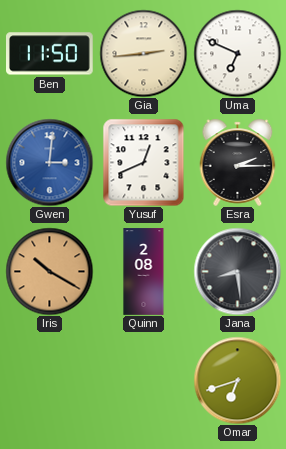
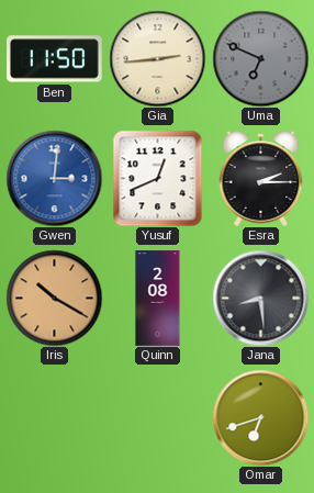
Uma dial: white -> grey
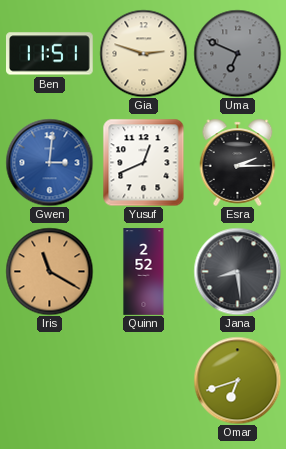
Ben: 11:50 -> 11:51
Gia: 2:44 -> 2:48
Iris: 10:20 -> 11:20
Quinn: 2:08 -> 2:52
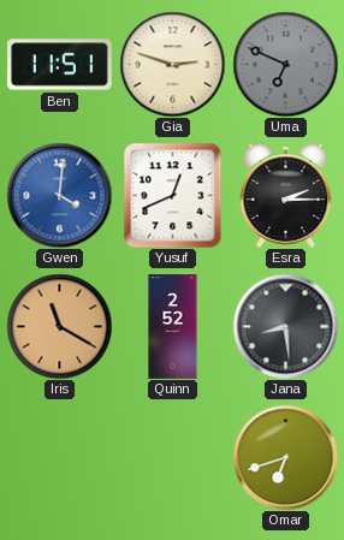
Gwen: 3:01 -> 4:01
